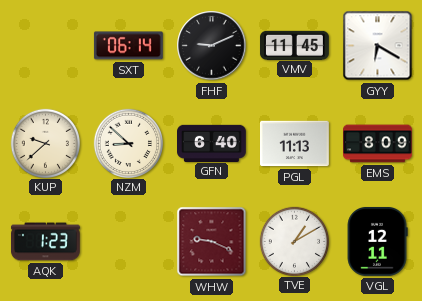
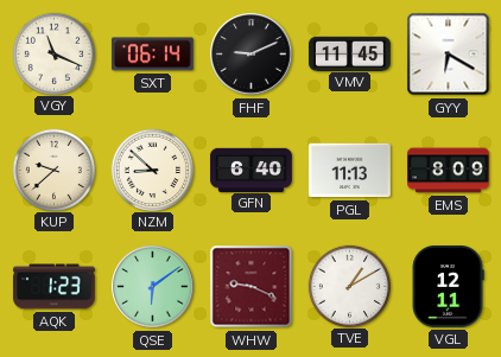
VGY: none -> 11:19
QSE: none -> 6:09
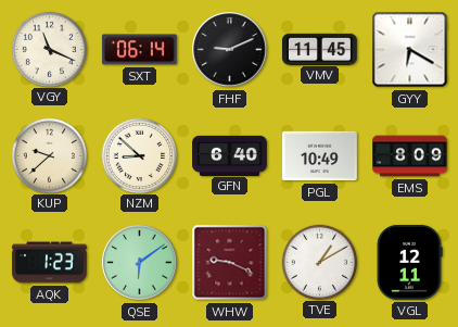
PGL: 11:13 -> 10:49
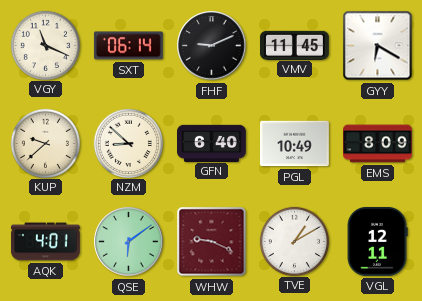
AQK: 1:23 -> 4:01
